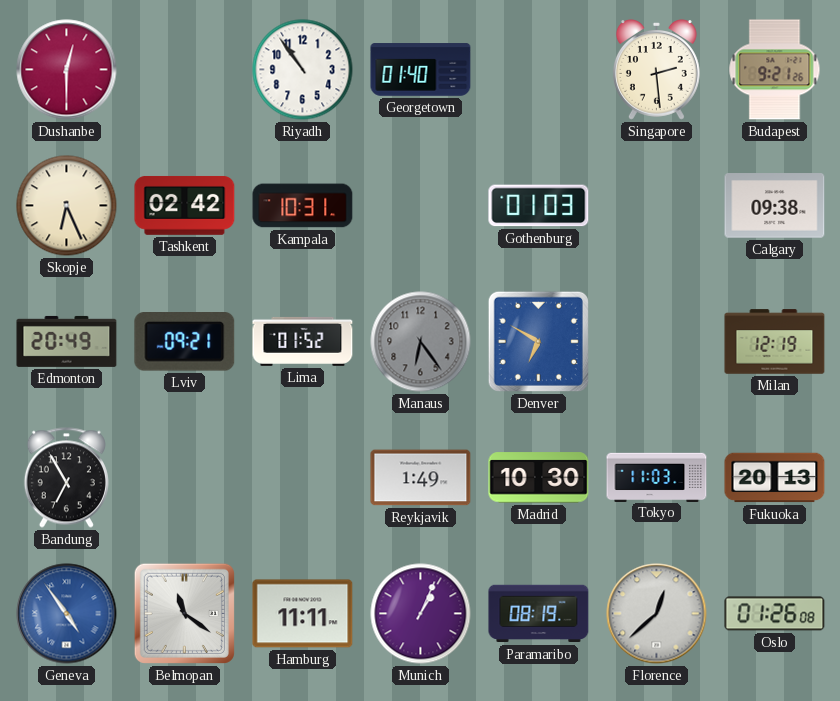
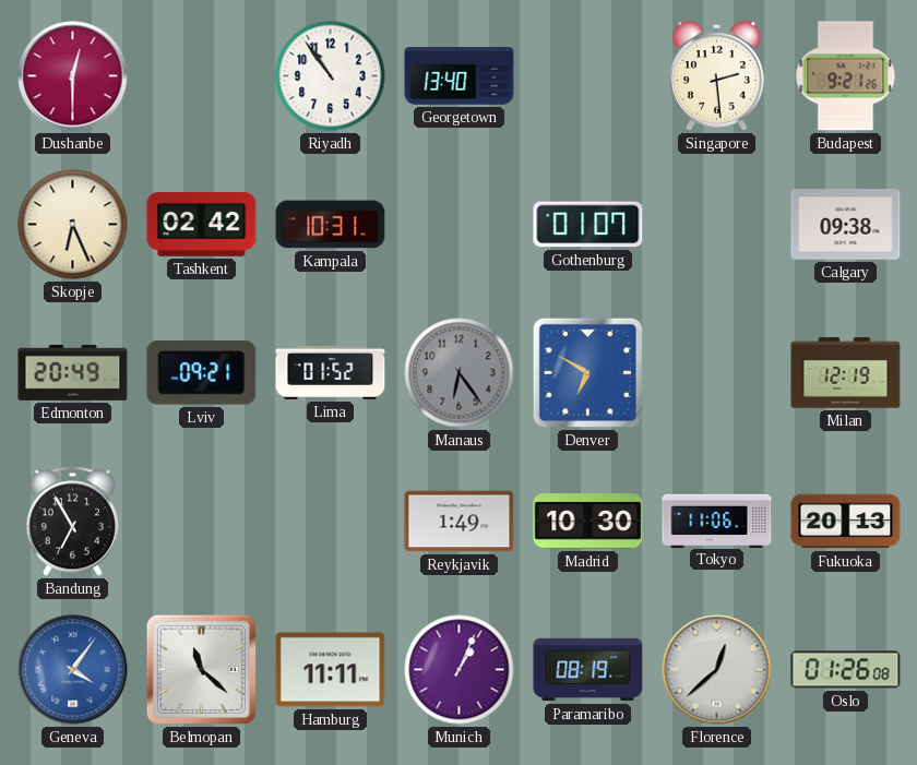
Georgetown: 01:40 -> 13:40
Gothenburg: 01:03 -> 01:07
Tokyo: 11:03 -> 11:06
Geneva: 4:54 -> 4:06
Belmopan: 11:21 -> 11:22
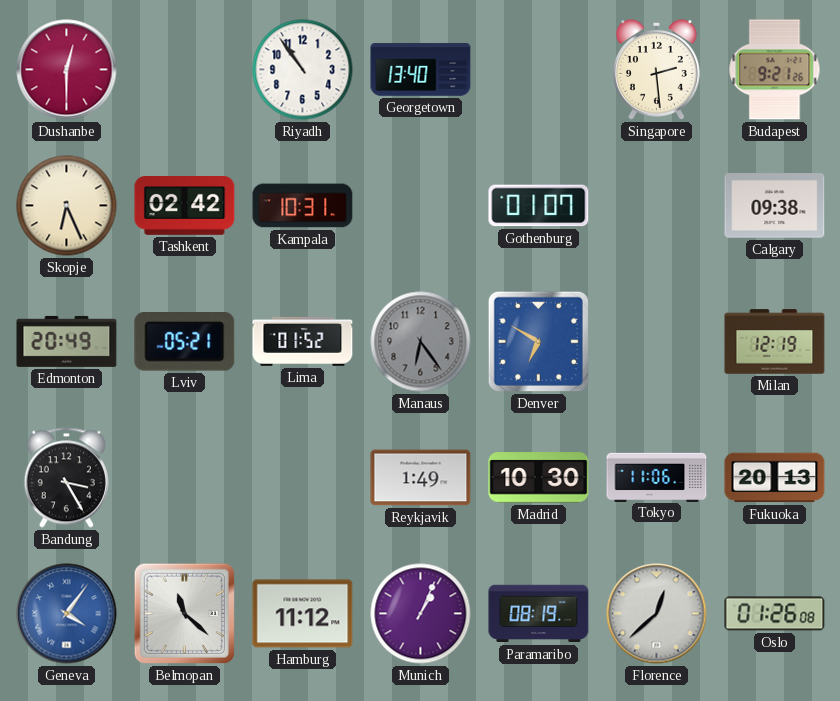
Lviv: 09:21 -> 05:21
Bandung: 6:55 -> 3:25
Hamburg: 11:11 -> 11:12
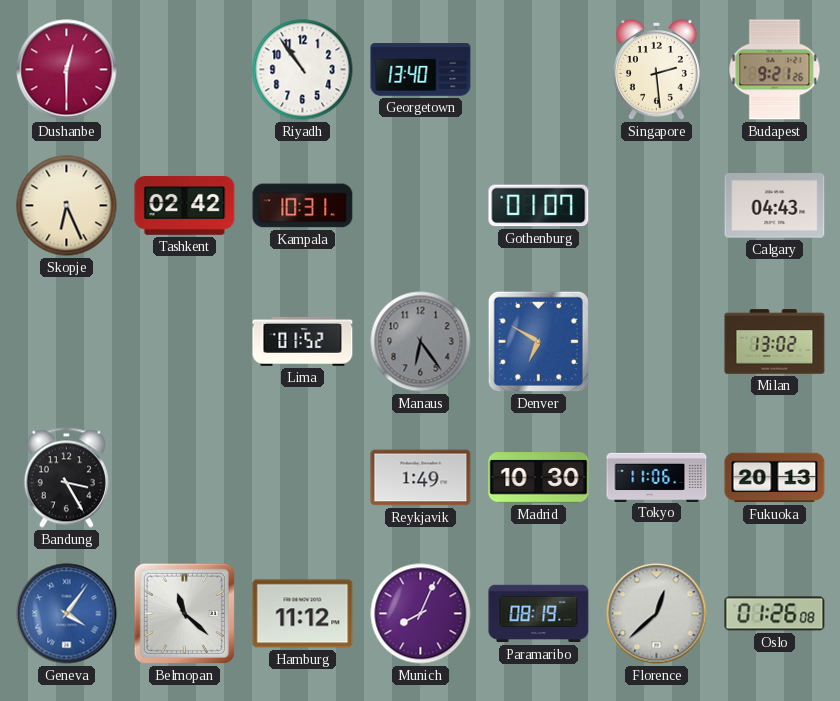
Calgary: 09:38 -> 04:43
Edmonton: 20:49 -> none
Lviv: 05:21 -> none
Milan: 12:19 -> 13:02
Munich: 1:04 -> 8:04
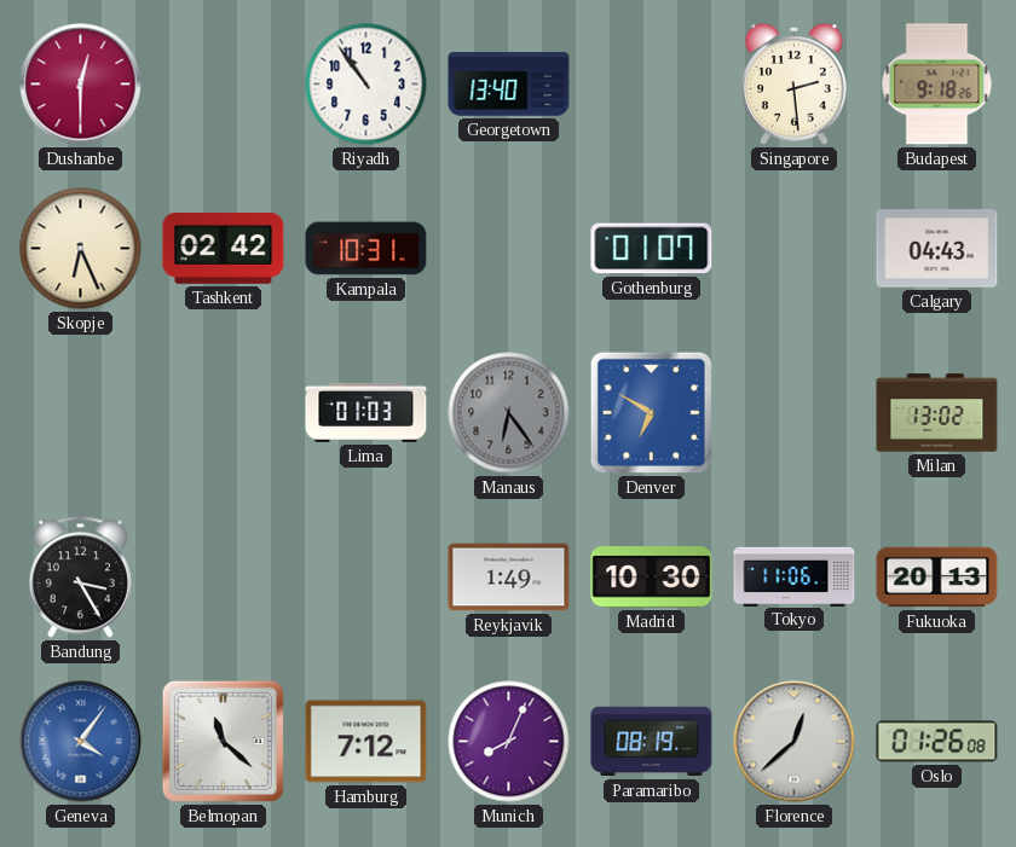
Budapest: 9:21 -> 9:18
Lima: 01:52 -> 01:03
Hamburg: 11:12 -> 7:12
